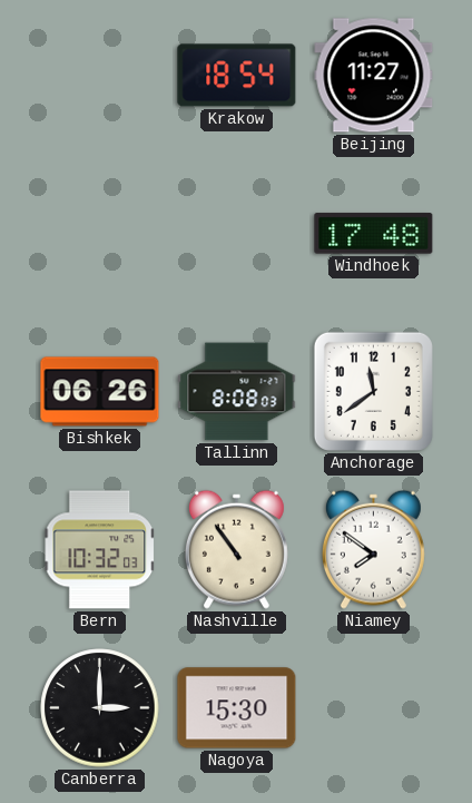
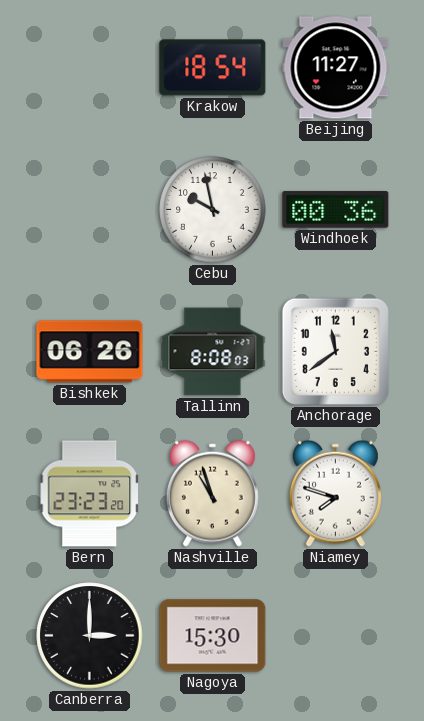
Cebu: none -> 9:58
Windhoek: 17:48 -> 00:36
Bern: 10:32 -> 23:23
Nashville: 10:54 -> 10:57
Niamey: 7:51 -> 7:48
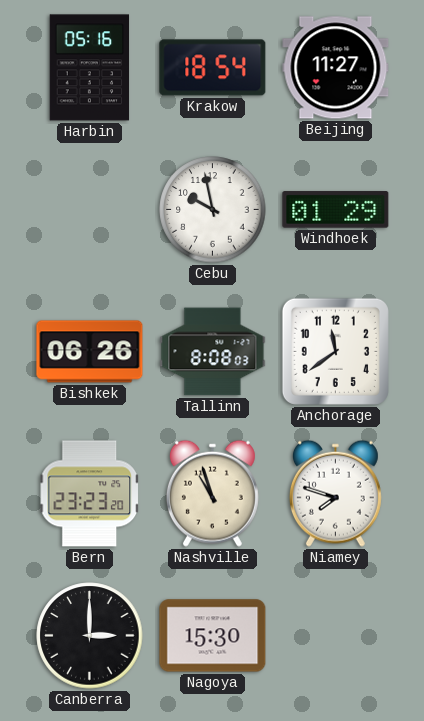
Harbin: none -> 05:16
Windhoek: 00:36 -> 01:29
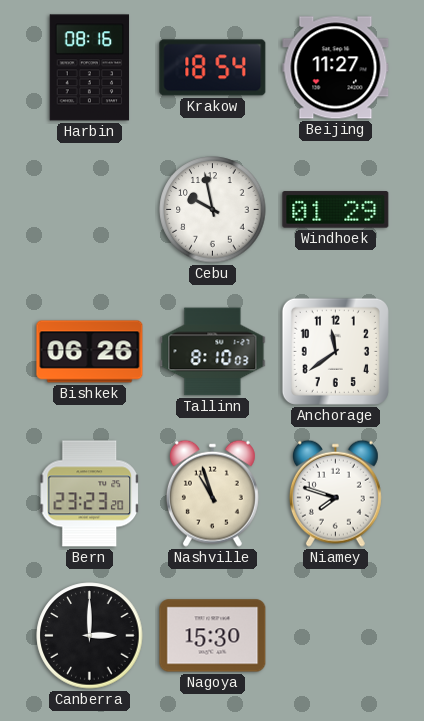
Harbin: 05:16 -> 08:16
Tallinn: 8:08 -> 8:10
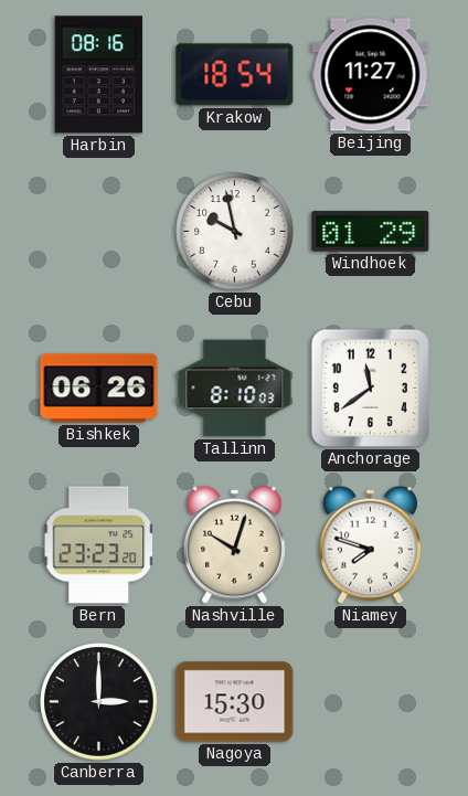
Nashville: 10:57 -> 10:03
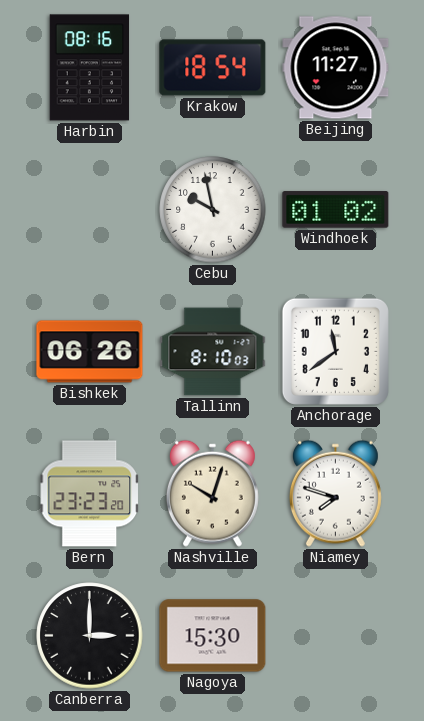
Windhoek: 01:29 -> 01:02
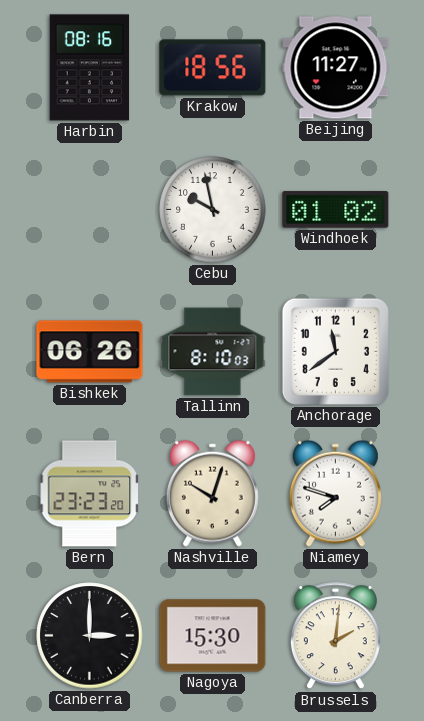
Krakow: 18:54 -> 18:56
Brussels: none -> 2:01
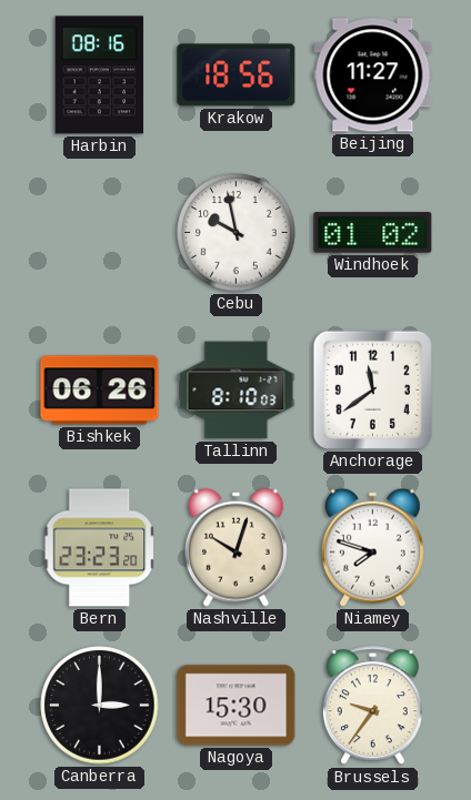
Brussels: 2:01 -> 9:36
